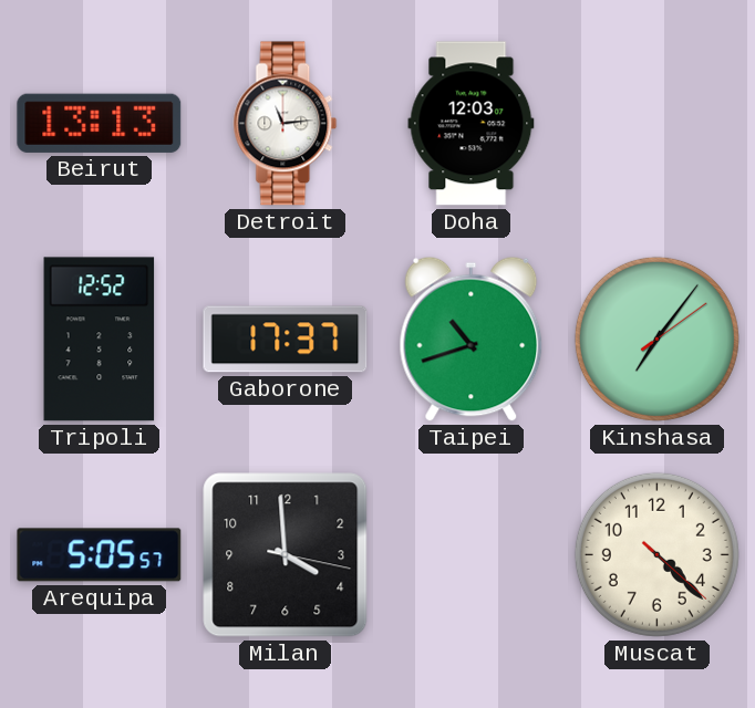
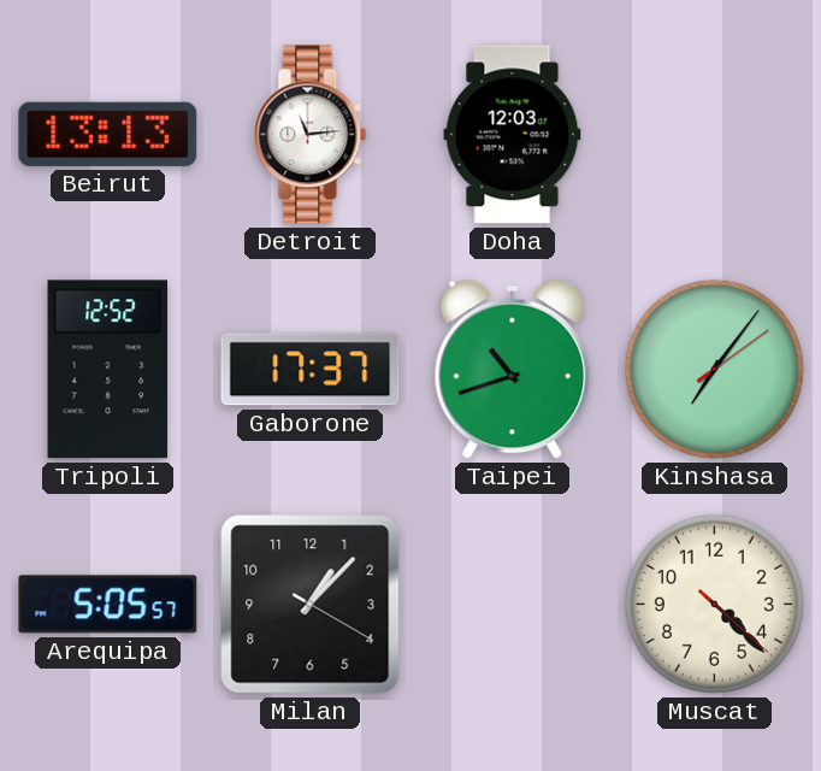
Milan: 3:59 -> 1:07
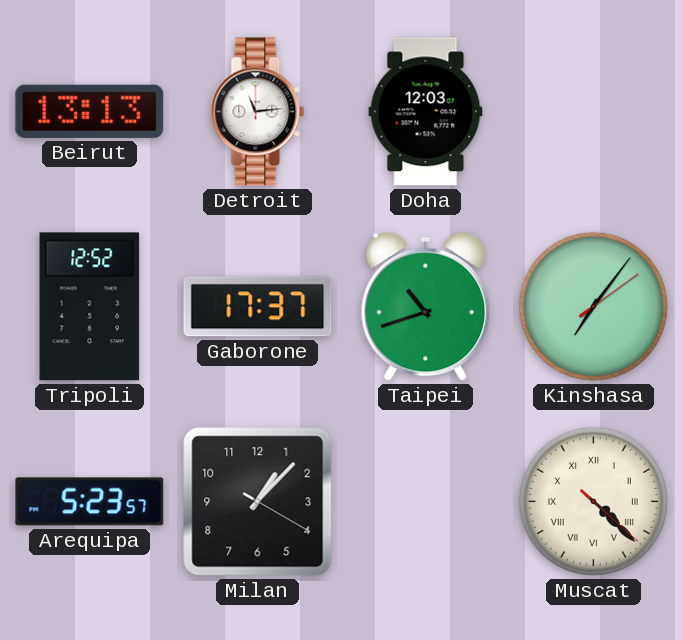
Arequipa: 5:05 -> 5:23
Muscat numerals: Arabic -> Roman
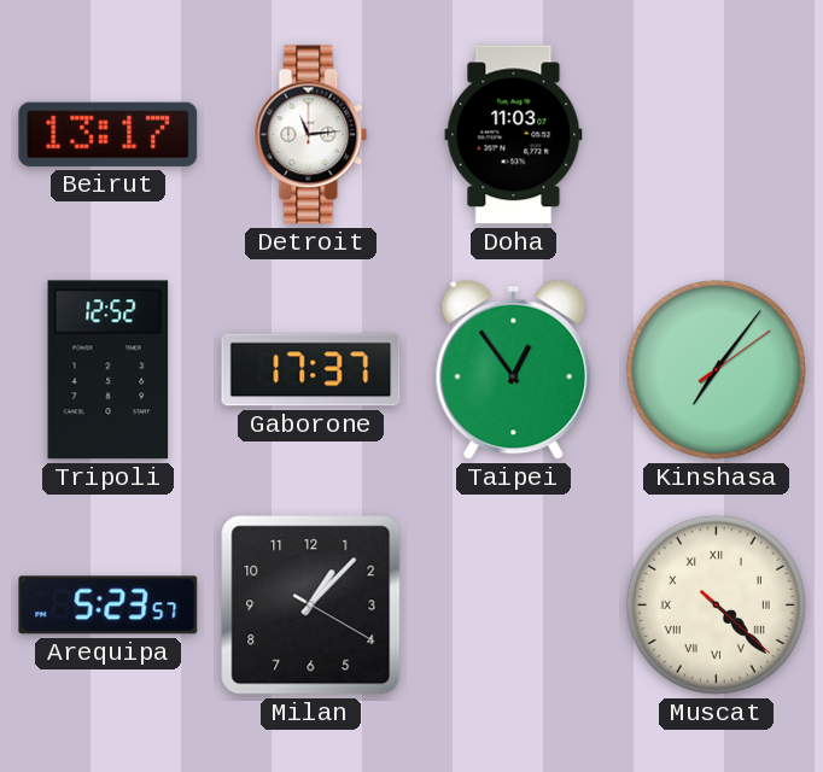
Beirut: 13:13 -> 13:17
Doha: 12:03 -> 11:03
Taipei: 10:42 -> 12:54
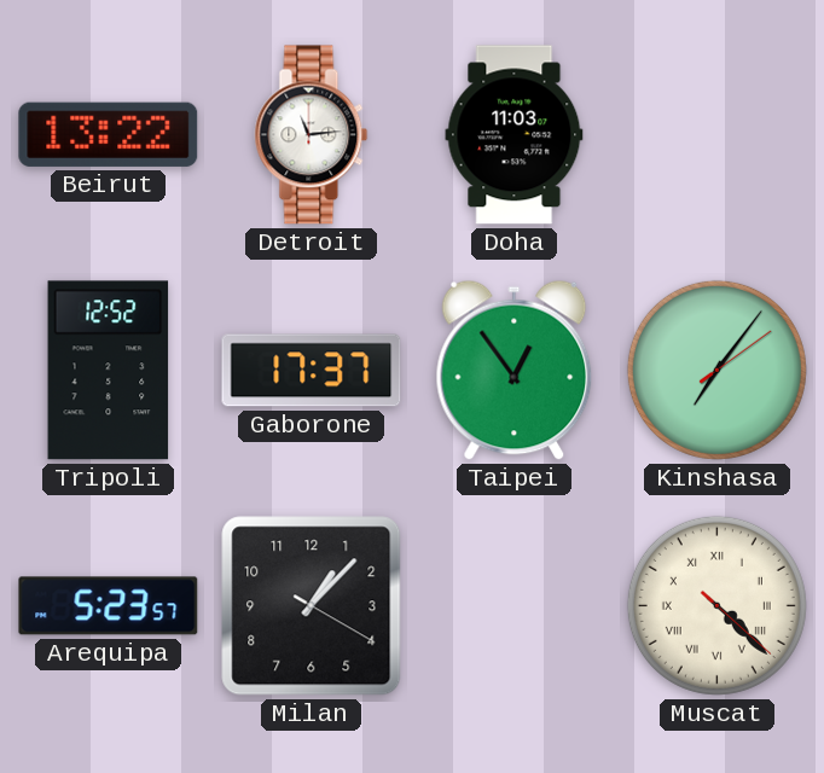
Beirut: 13:17 -> 13:22
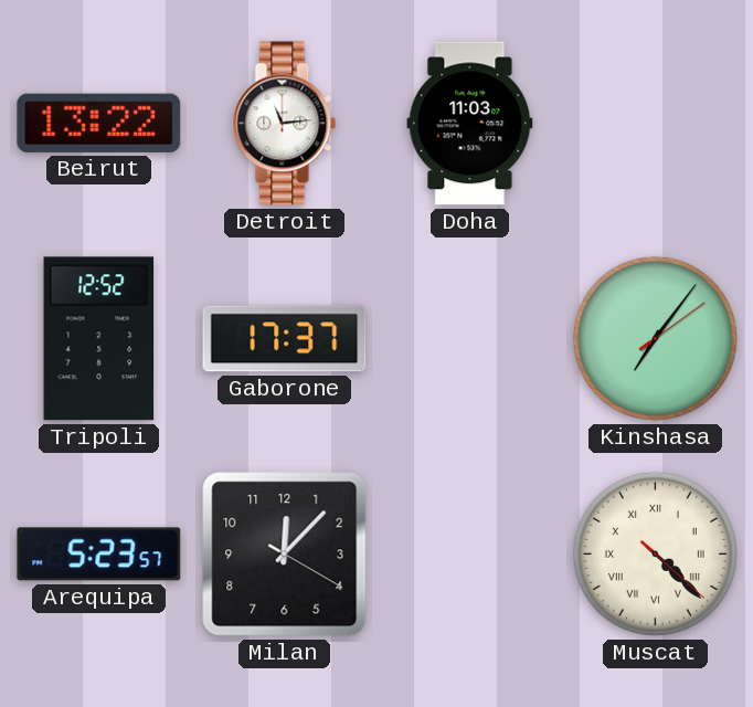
Taipei: 12:54 -> none
Milan: 1:07 -> 12:07
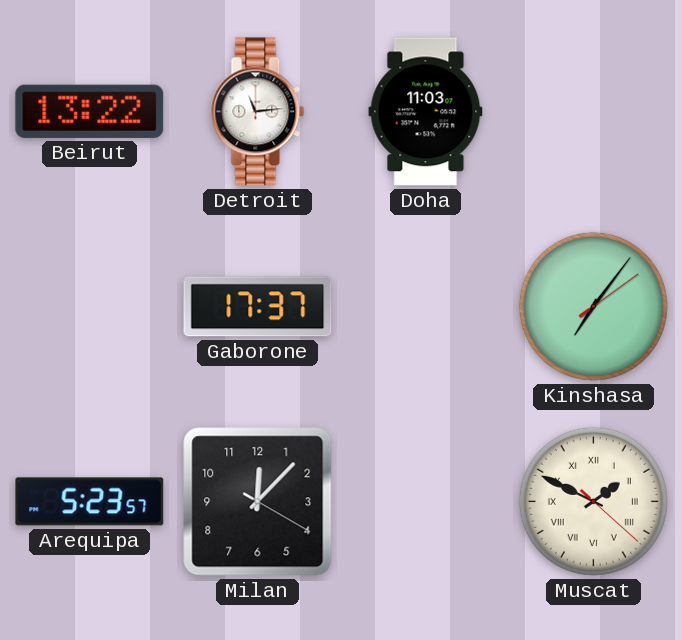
Tripoli: 12:52 -> none
Muscat: 4:22 -> 1:49
